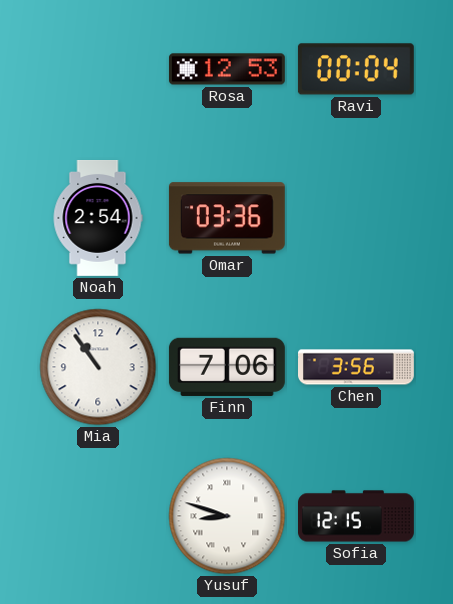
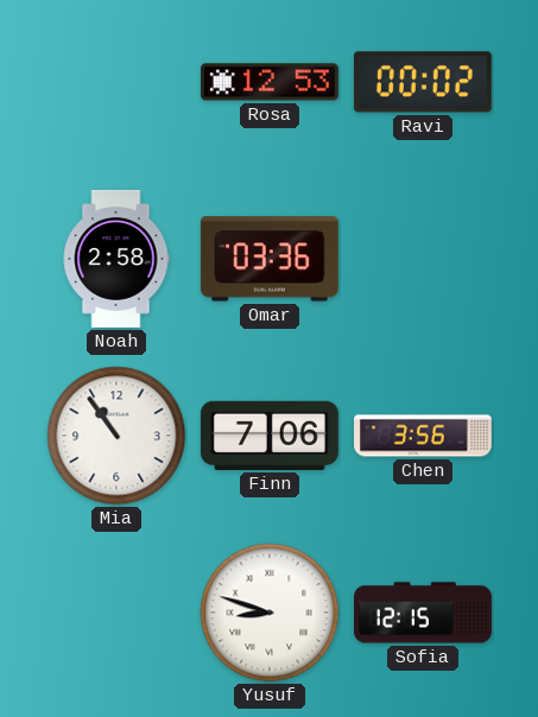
Ravi: 00:04 -> 00:02
Noah: 2:54 -> 2:58
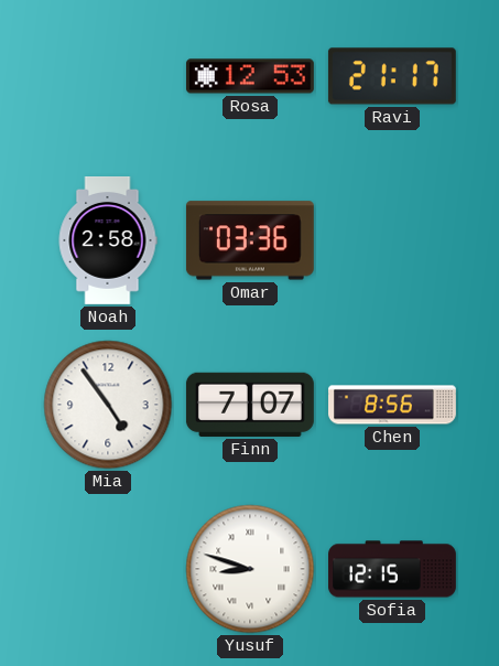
Ravi: 00:02 -> 21:17
Mia: 10:54 -> 4:54
Finn: 7:06 -> 7:07
Chen: 3:56 -> 8:56
